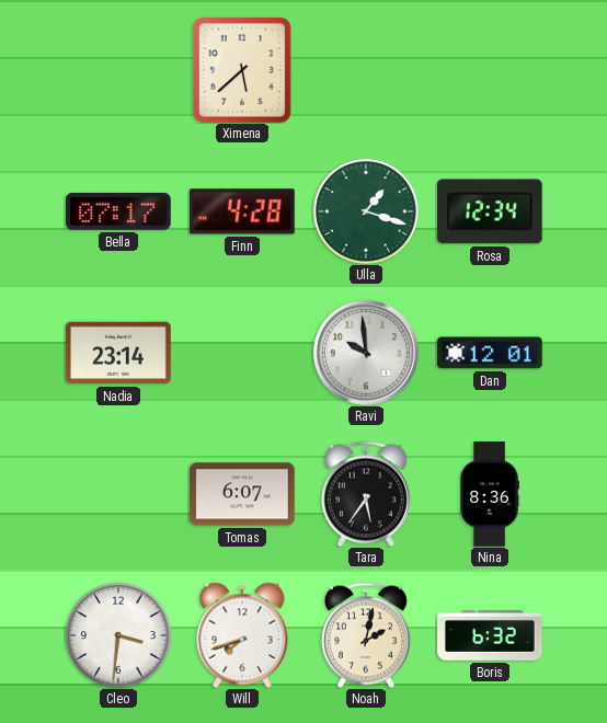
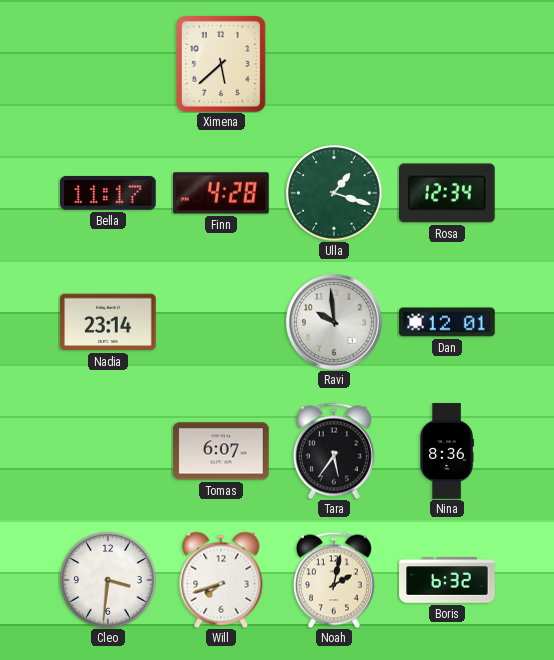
Bella: 07:17 -> 11:17
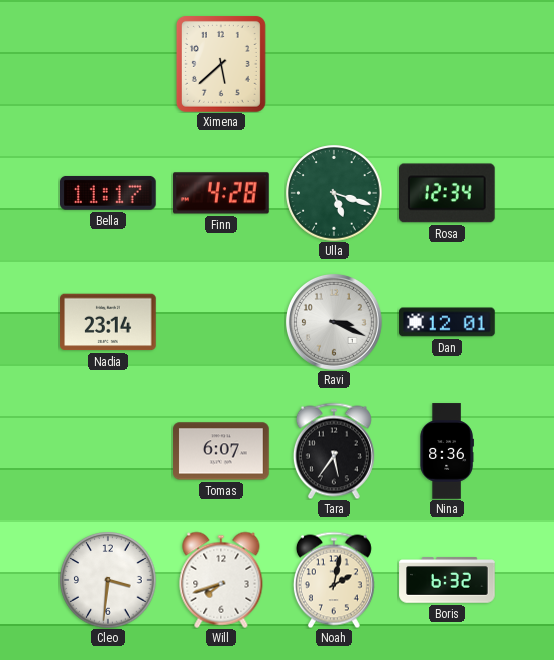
Ulla: 1:18 -> 5:18
Ravi: 9:59 -> 3:19
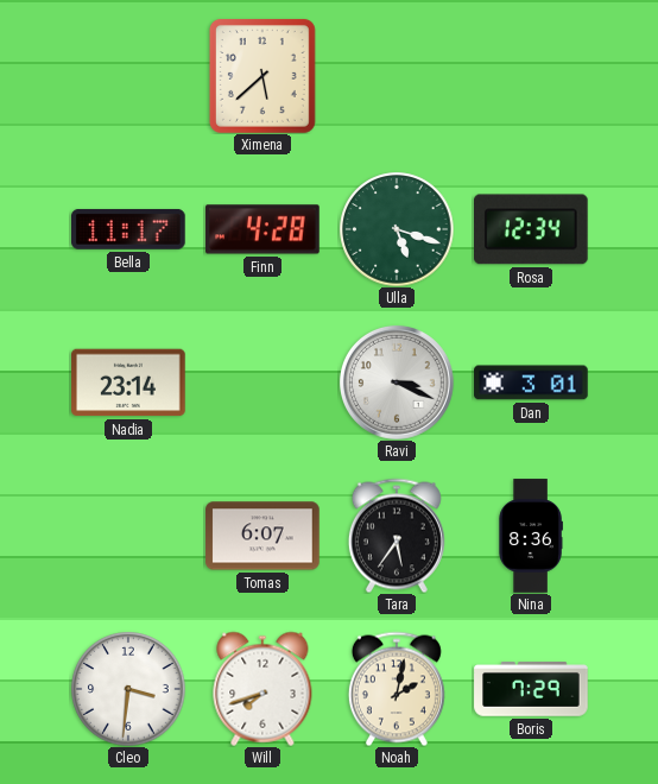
Dan: 12:01 -> 3:01
Boris: 6:32 -> 7:29
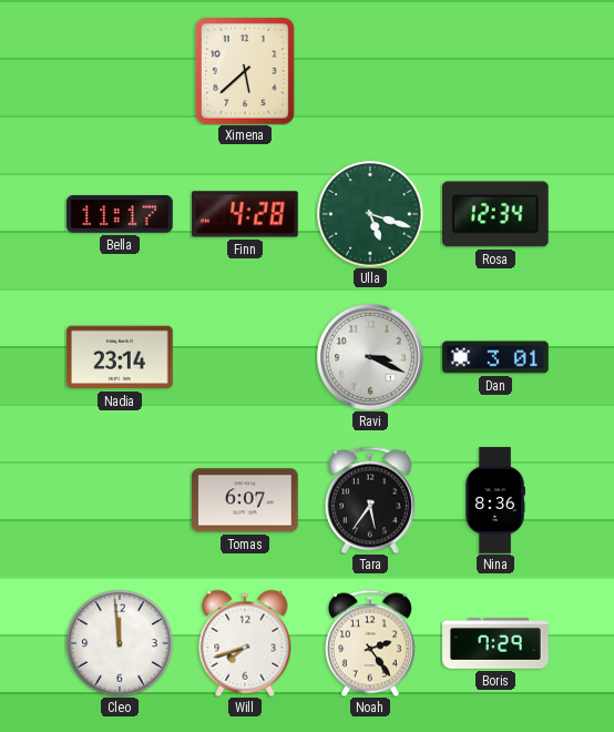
Cleo: 3:31 -> 11:59
Noah: 2:02 -> 2:24
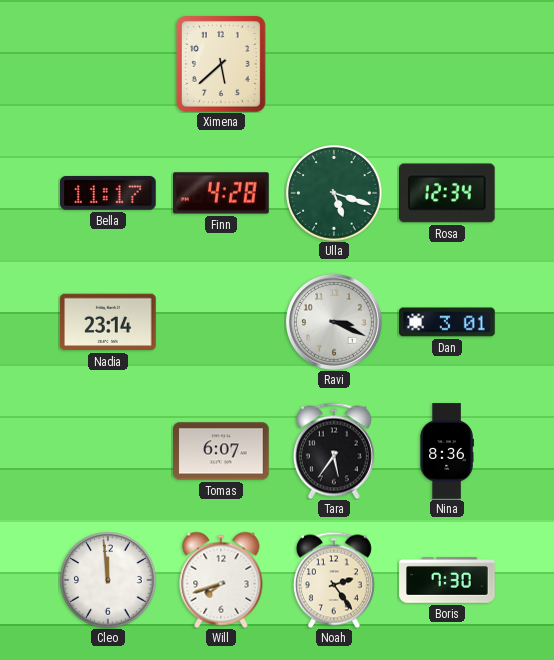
Boris: 7:29 -> 7:30
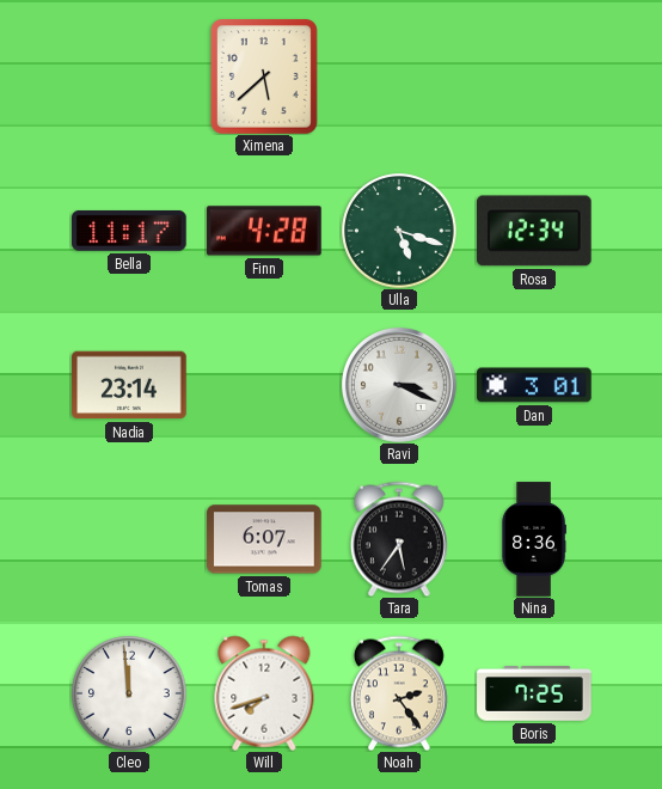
Boris: 7:30 -> 7:25
